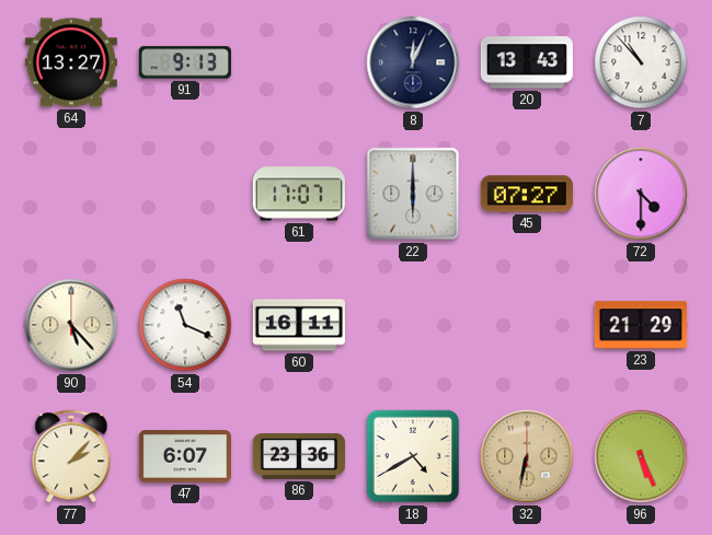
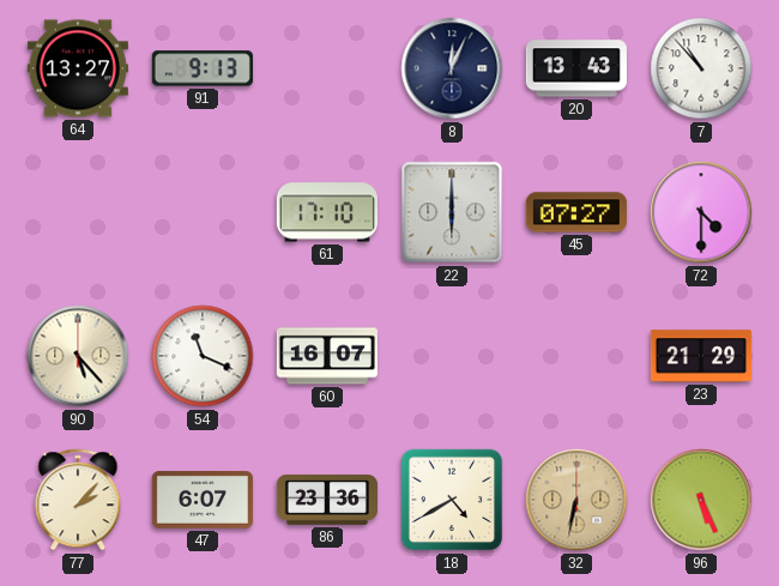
61: 17:07 -> 17:10
60: 16:11 -> 16:07
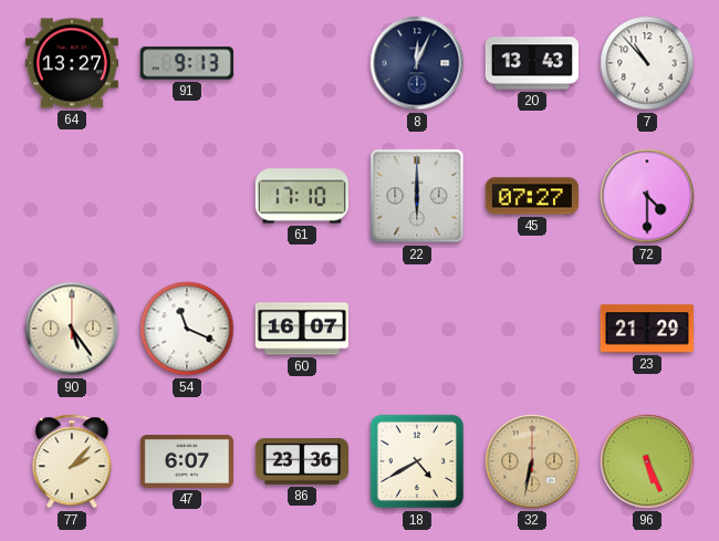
90: 5:23 -> 5:24
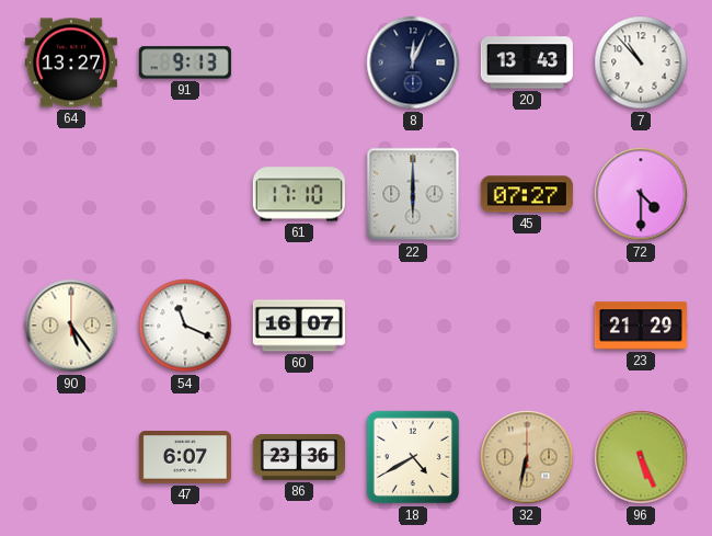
77: 2:07 -> none
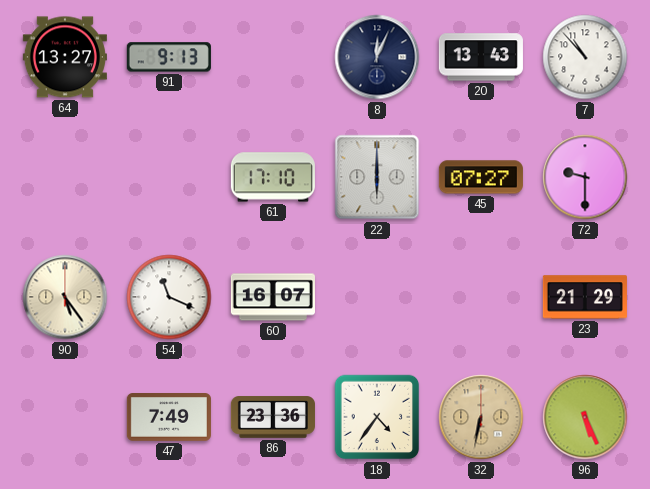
72: 4:30 -> 9:30
47: 6:07 -> 7:49
18: 4:40 -> 4:36
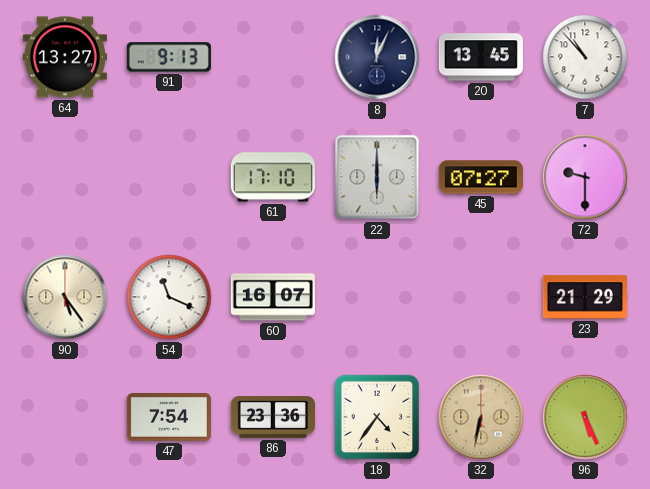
20: 13:43 -> 13:45
47: 7:49 -> 7:54
